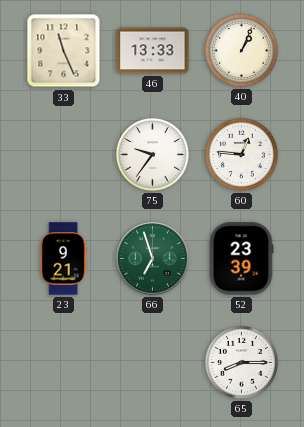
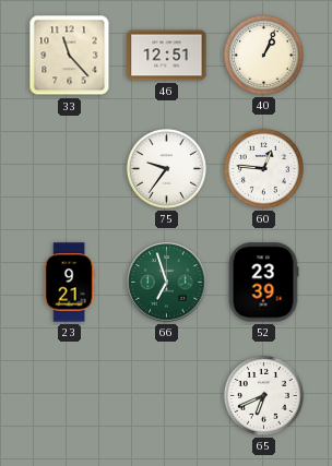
33: 11:26 -> 11:23
46: 13:33 -> 12:51
65: 8:15 -> 6:41
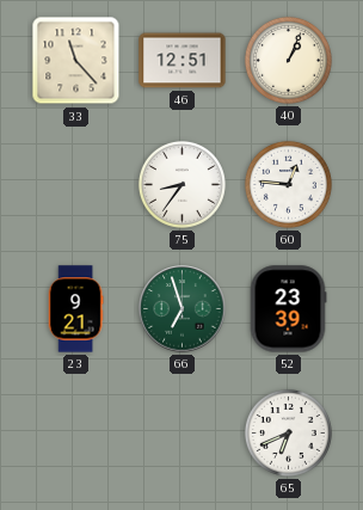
75: 9:36 -> 8:36
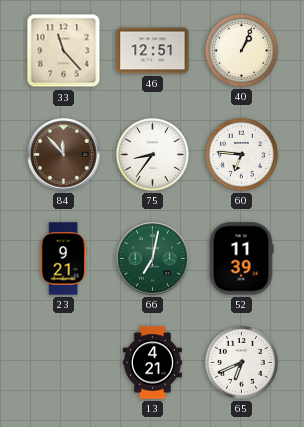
84: none -> 11:53
60: 12:46 -> 6:46
66: 6:57 -> 7:02
52: 23:39 -> 11:39
13: none -> 4:21
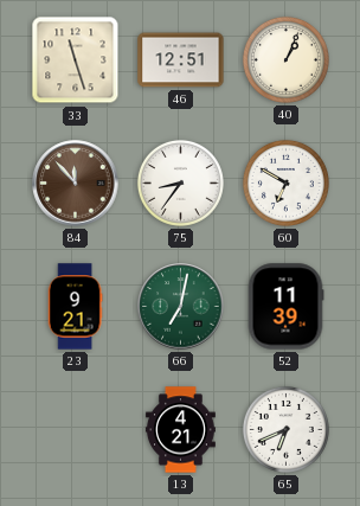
33: 11:23 -> 11:27
60: 6:46 -> 6:50
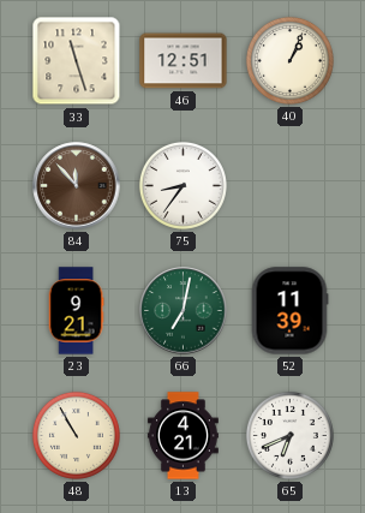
60: 6:50 -> none
48: none -> 10:55
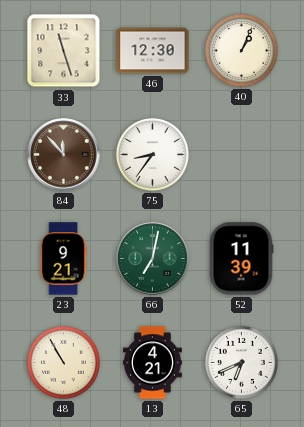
46: 12:51 -> 12:30
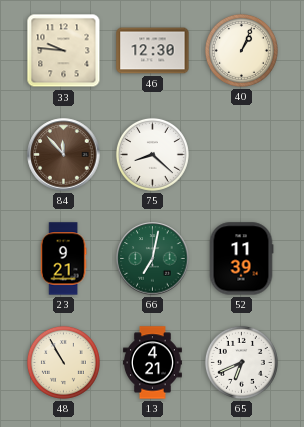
33: 11:27 -> 9:46
75: 8:36 -> 8:22
